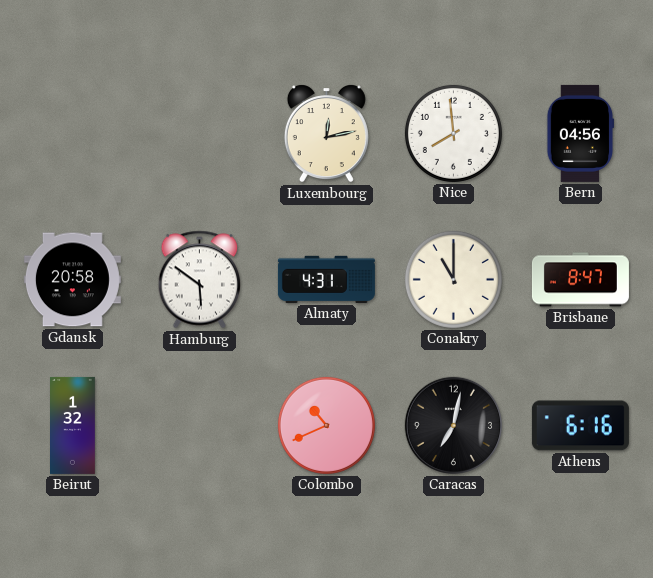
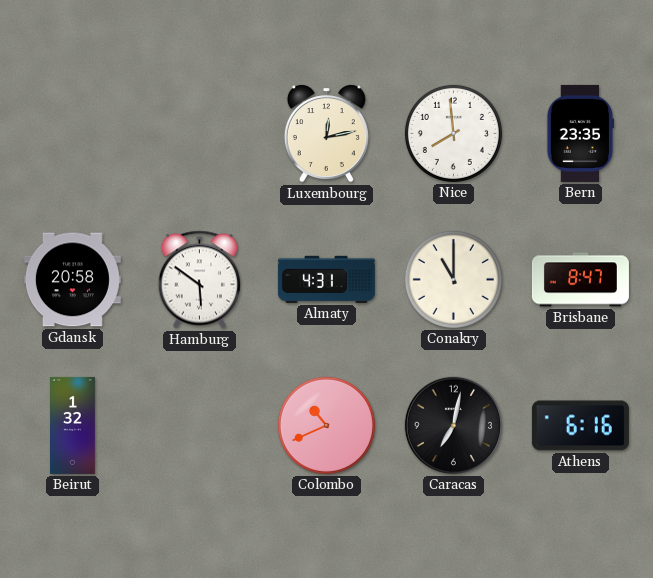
Bern: 04:56 -> 23:35
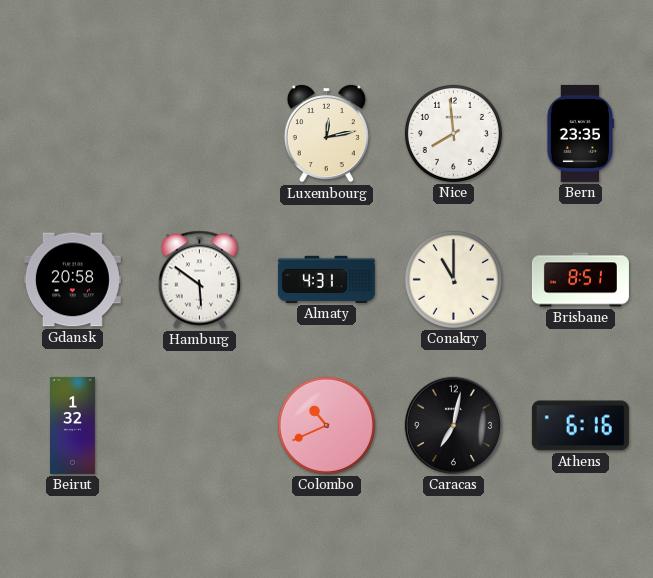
Brisbane: 8:47 -> 8:51
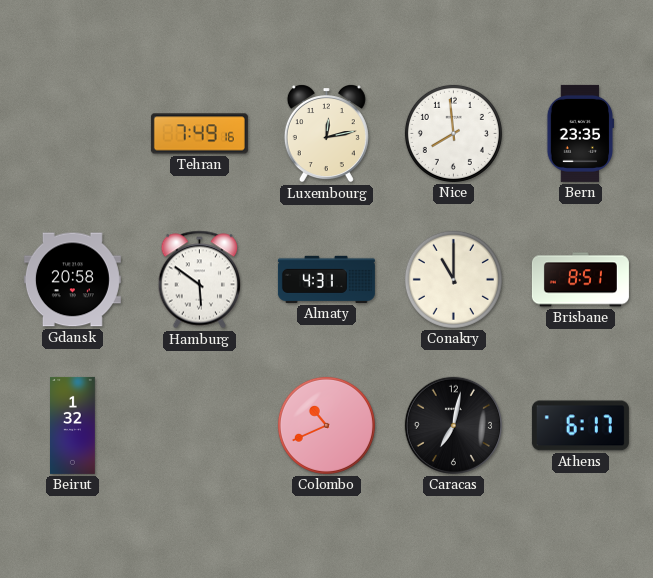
Tehran: none -> 7:49
Athens: 6:16 -> 6:17
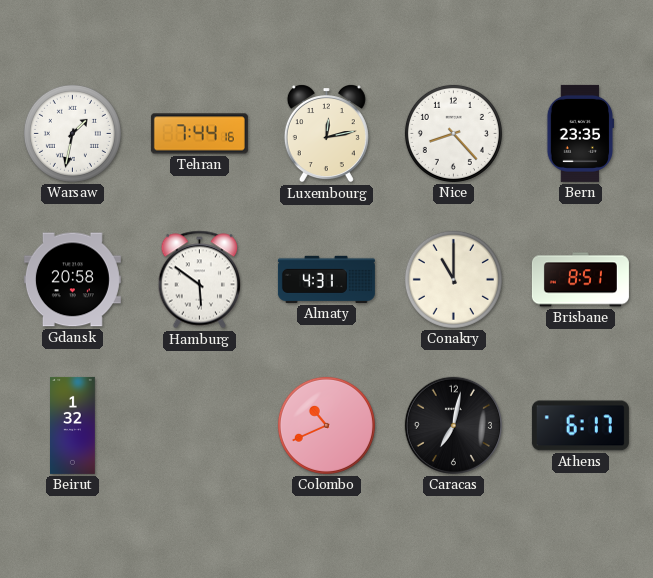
Warsaw: none -> 1:32
Tehran: 7:49 -> 7:44
Nice: 7:59 -> 8:23
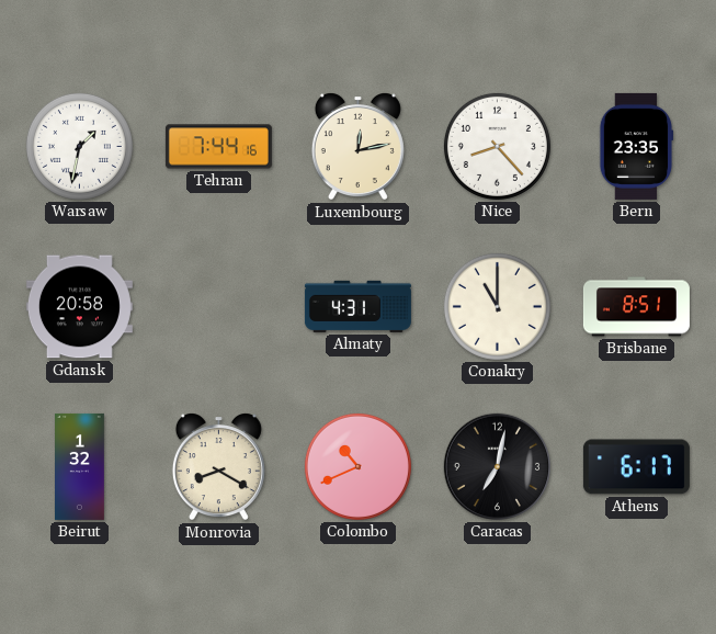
Hamburg: 5:51 -> none
Monrovia: none -> 8:20
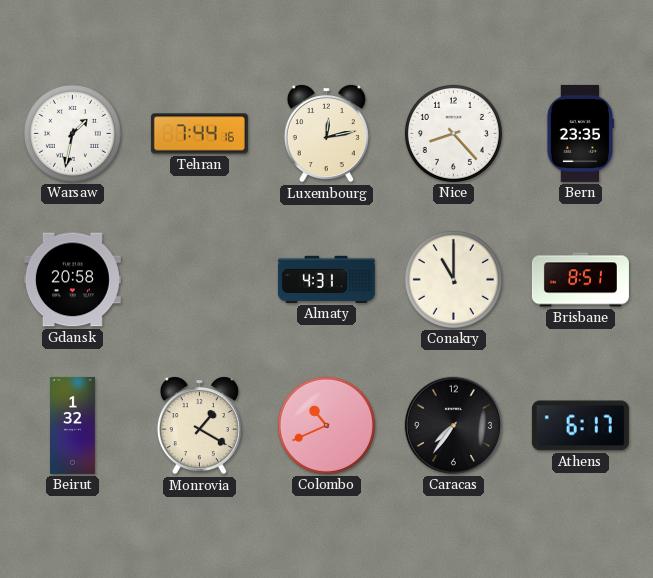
Monrovia: 8:20 -> 1:20
Caracas: 7:02 -> 7:36
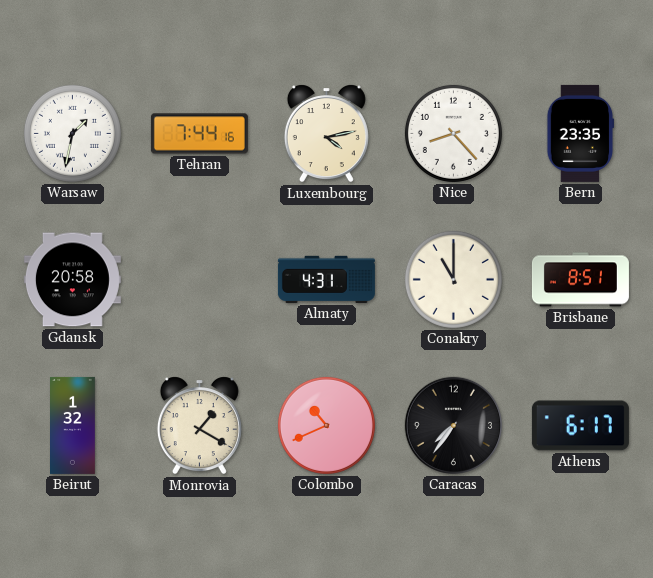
Luxembourg: 12:13 -> 4:13
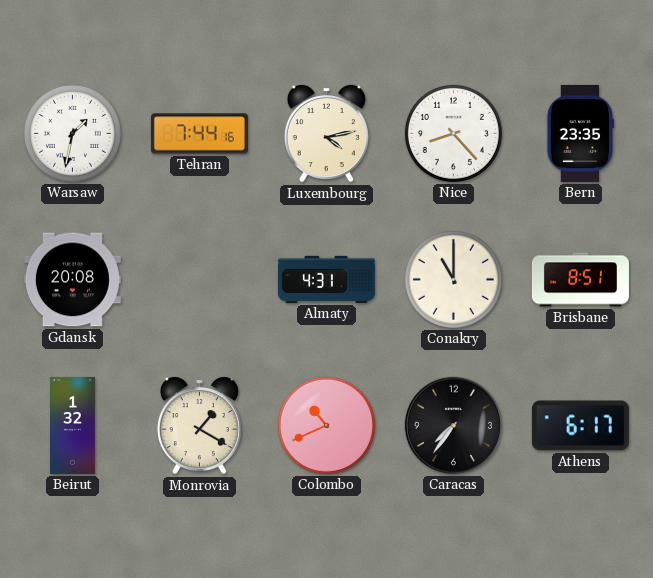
Gdansk: 20:58 -> 20:08
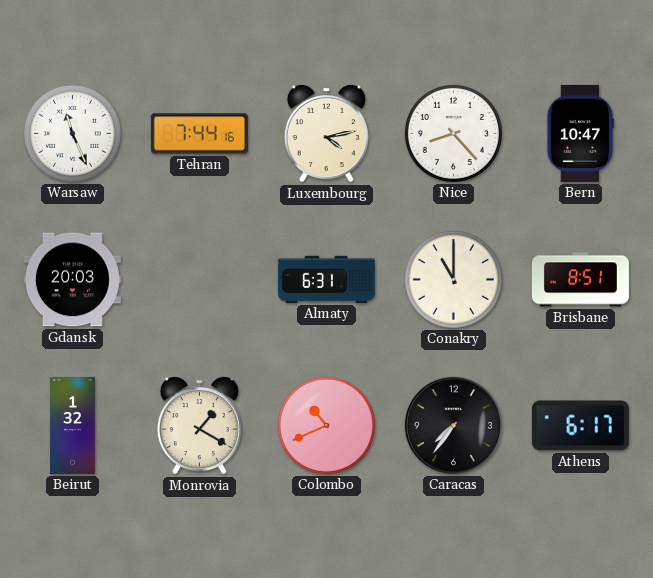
Warsaw: 1:32 -> 11:26
Bern: 23:35 -> 10:47
Gdansk: 20:08 -> 20:03
Almaty: 4:31 -> 6:31
